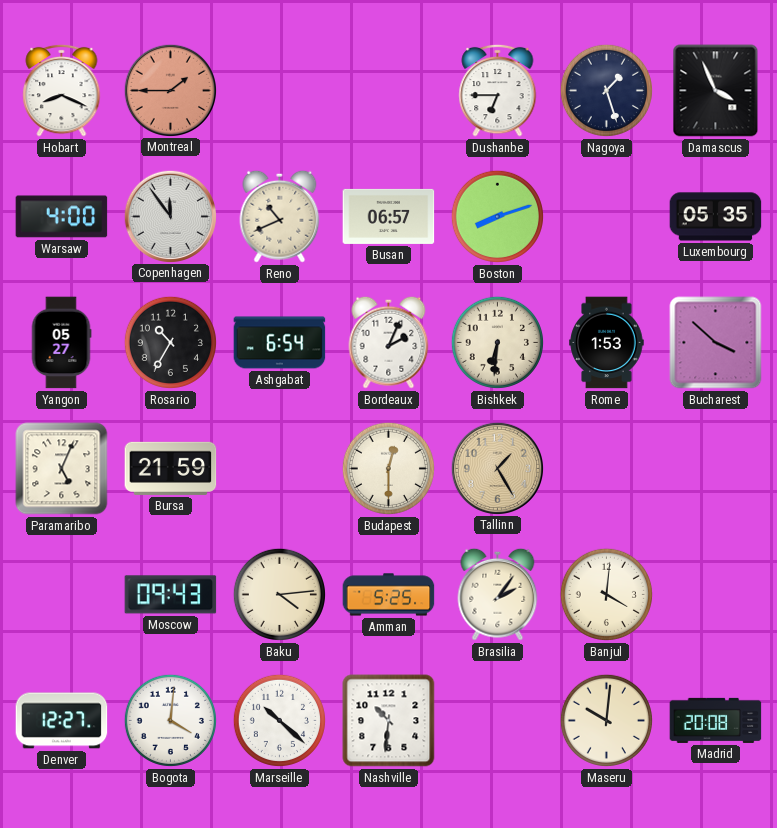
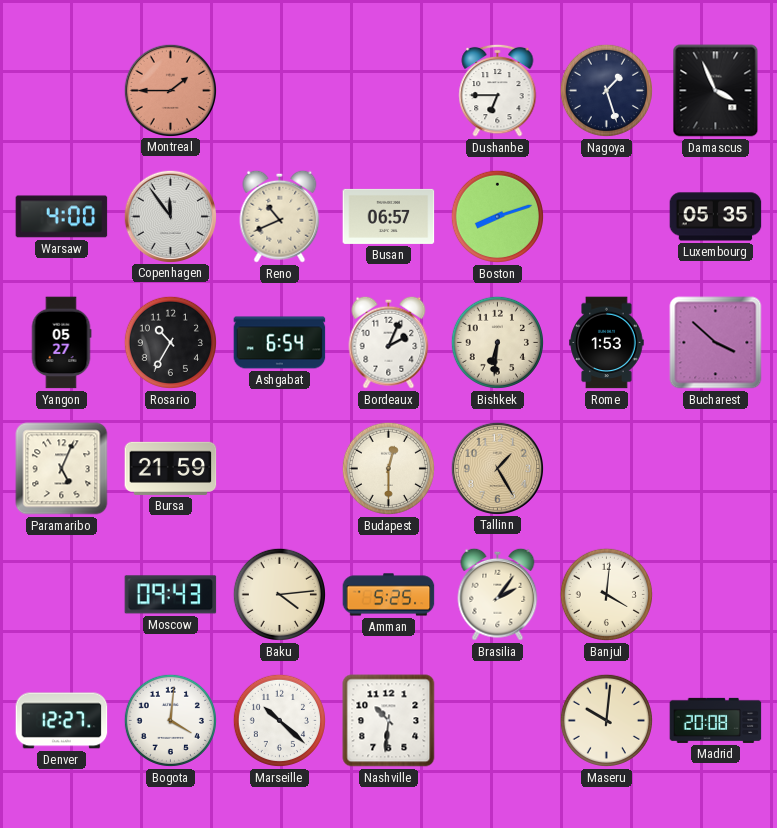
Hobart: 8:19 -> none
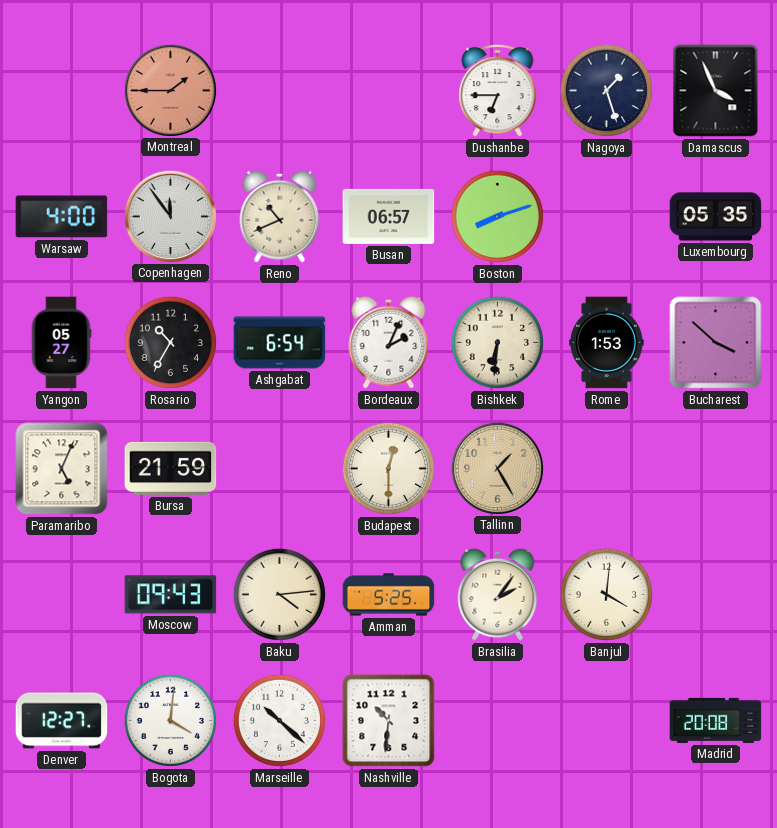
Maseru: 10:01 -> none
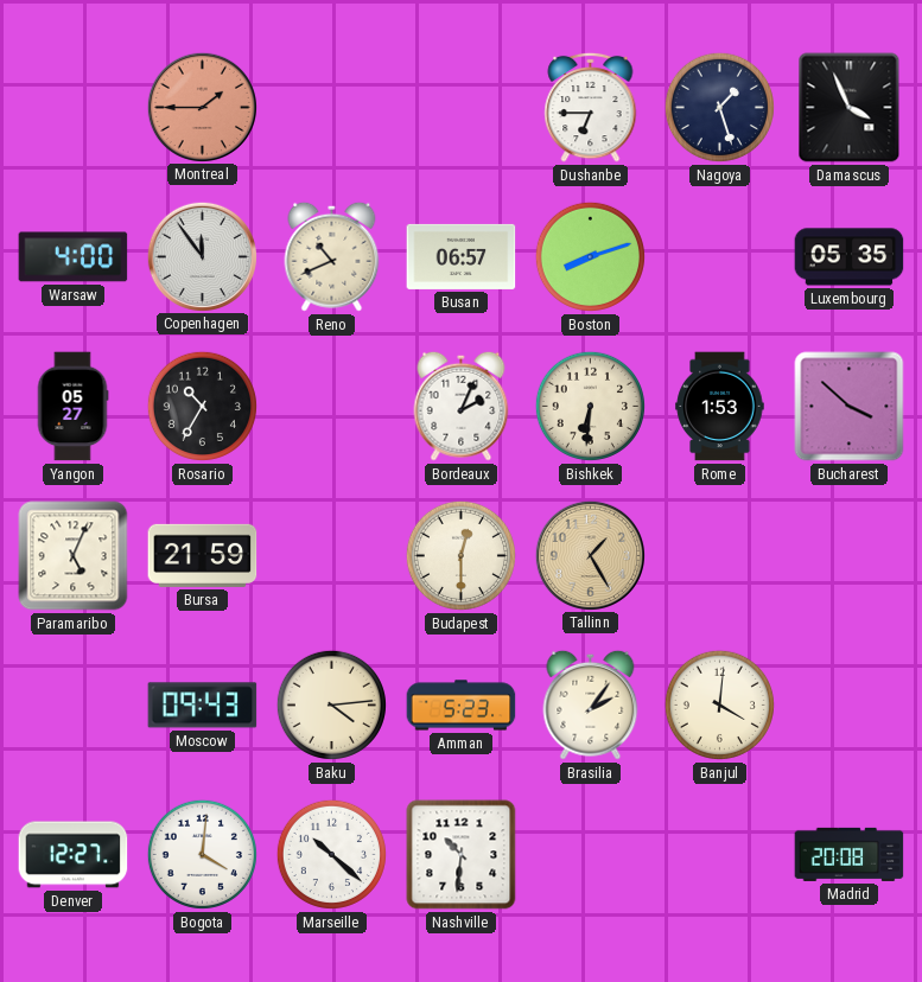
Ashgabat: 6:54 -> none
Amman: 5:25 -> 5:23
